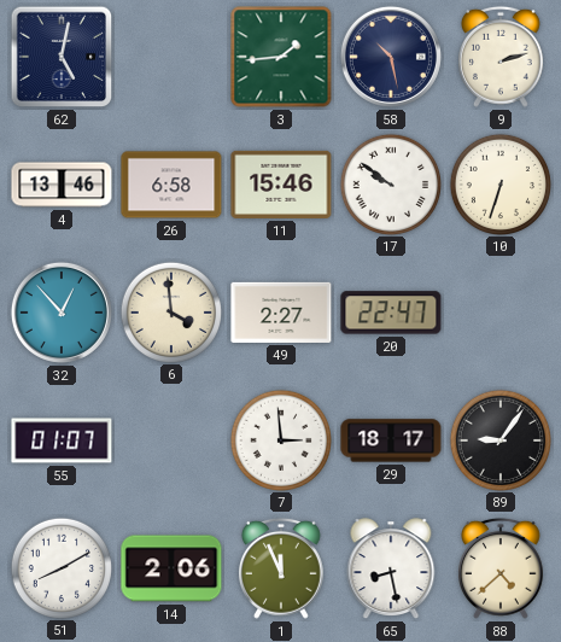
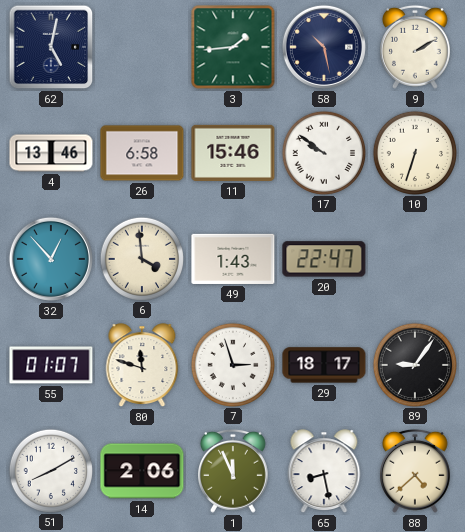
9: 2:12 -> 2:10
49: 2:27 -> 1:43
80: none -> 11:48
7: 2:59 -> 2:57
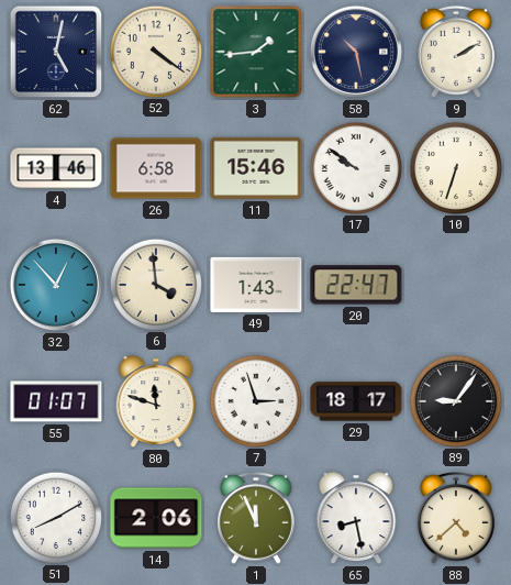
52: none -> 4:21
